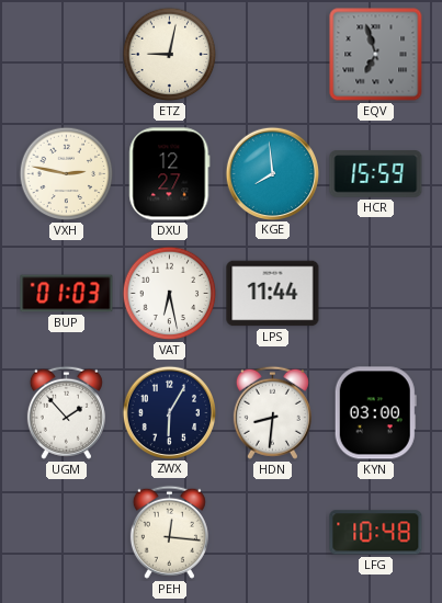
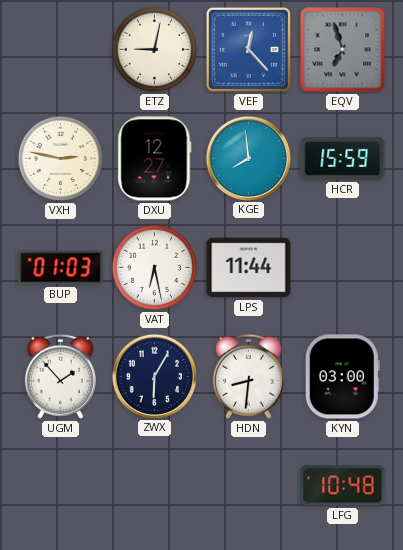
VEF: none -> 12:23
PEH: 12:16 -> none
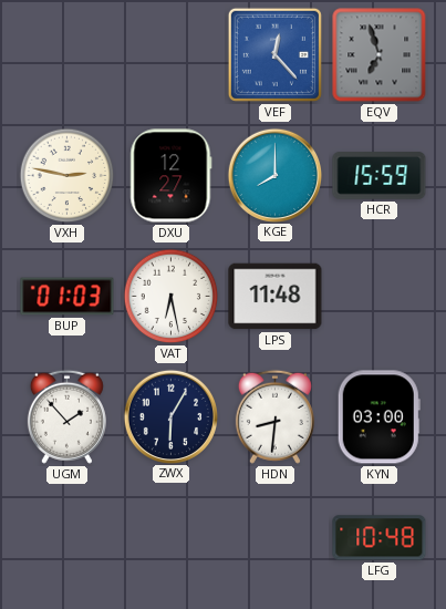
ETZ: 9:02 -> none
KGE: 7:59 -> 8:00
LPS: 11:44 -> 11:48
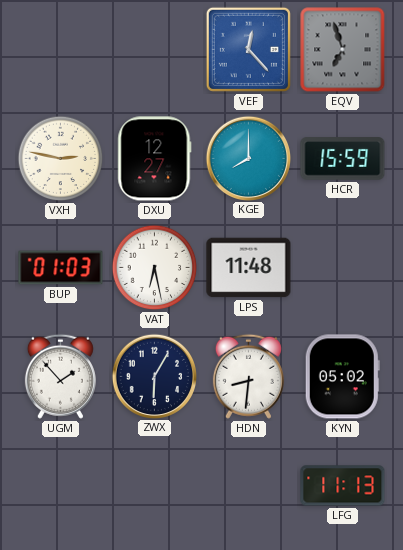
KYN: 03:00 -> 05:02
LFG: 10:48 -> 11:13
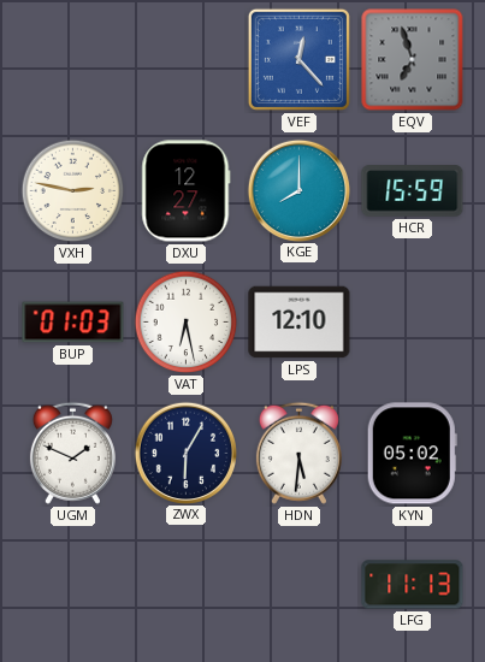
LPS: 11:48 -> 12:10
UGM: 1:53 -> 1:49
HDN: 8:31 -> 5:31
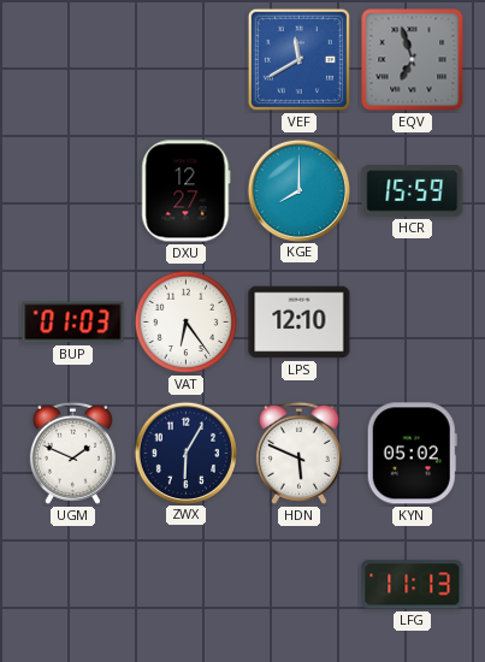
VEF: 12:23 -> 11:40
VXH: 2:47 -> none
VAT: 6:28 -> 6:24
HDN: 5:31 -> 5:49
